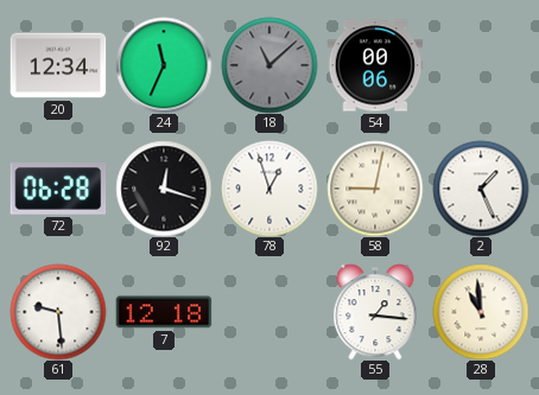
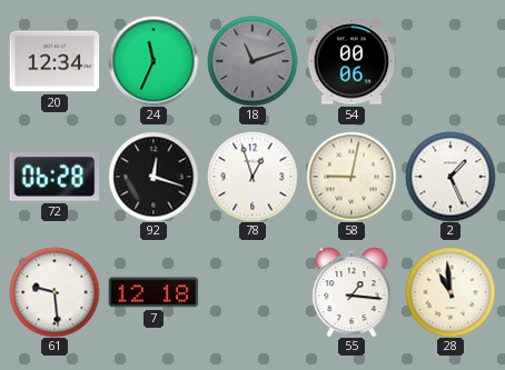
18: 11:08 -> 11:12
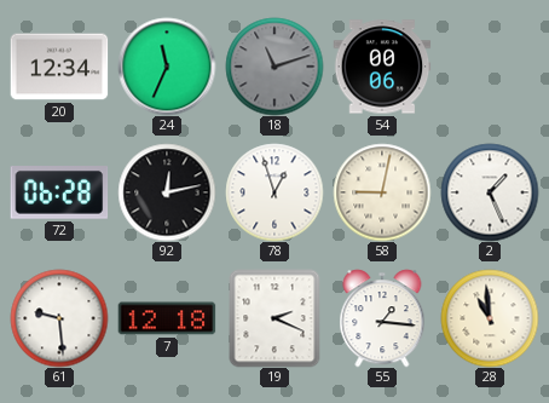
92: 12:18 -> 12:13
19: none -> 2:19
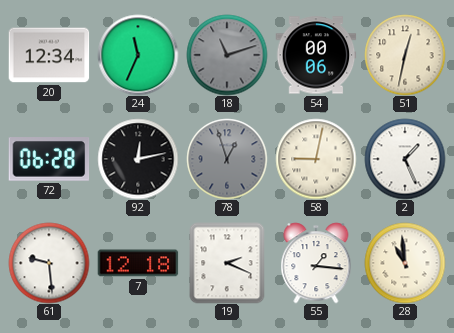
51: none -> 12:32
78 dial: white -> grey
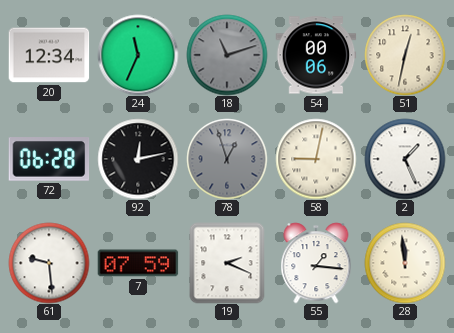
7: 12:18 -> 07:59
28: 10:59 -> 11:59
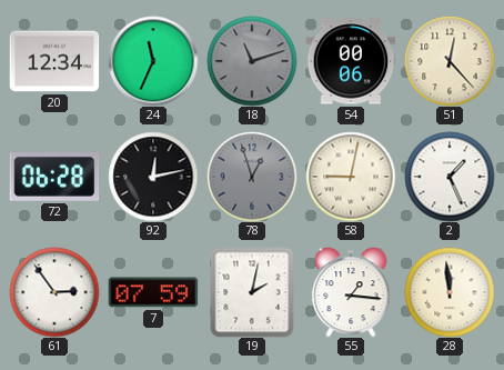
51: 12:32 -> 12:23
61: 9:29 -> 2:54
19: 2:19 -> 2:02
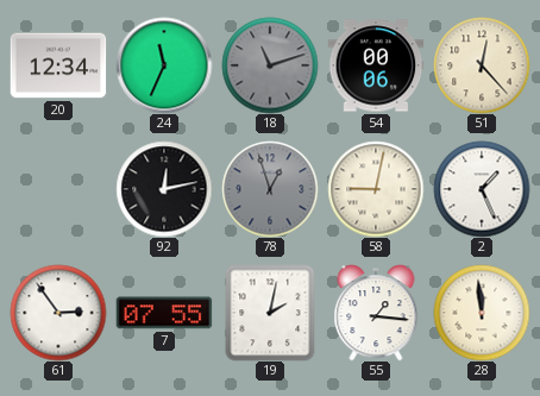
72: 06:28 -> none
7: 07:59 -> 07:55
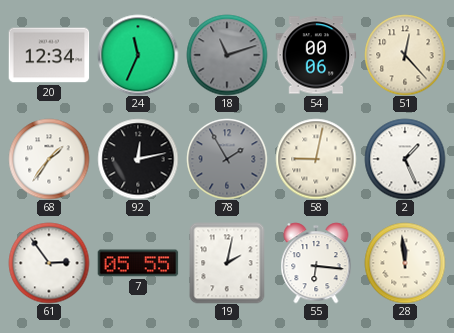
68: none -> 1:36
78: 12:57 -> 1:55
7: 07:55 -> 05:55
55: 1:16 -> 6:16
